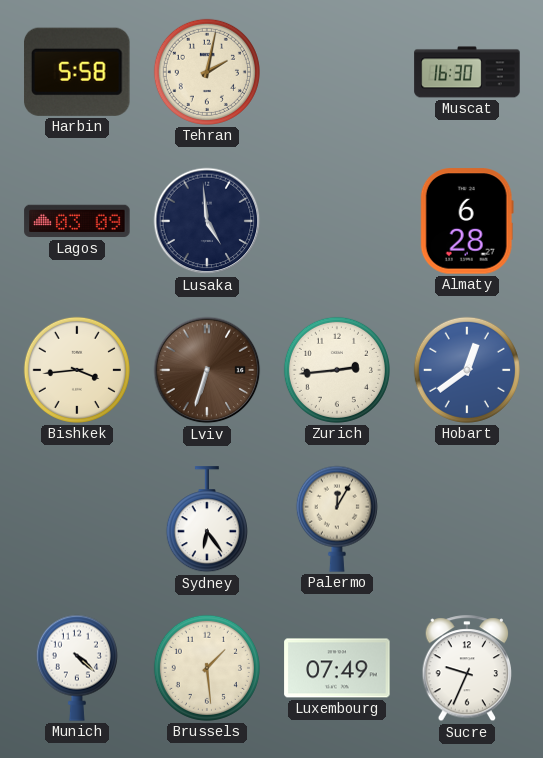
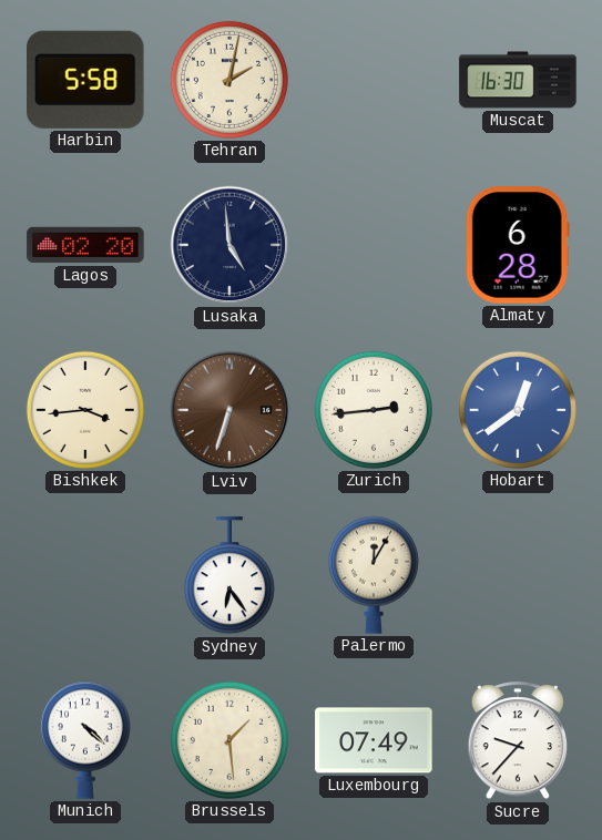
Lagos: 03:09 -> 02:20
Sucre: 9:34 -> 9:37
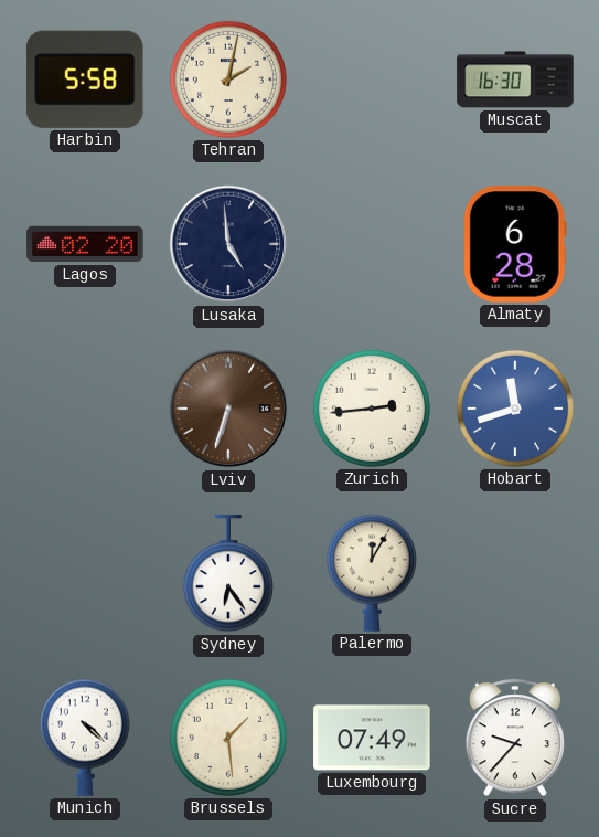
Bishkek: 3:44 -> none
Hobart: 12:39 -> 11:42
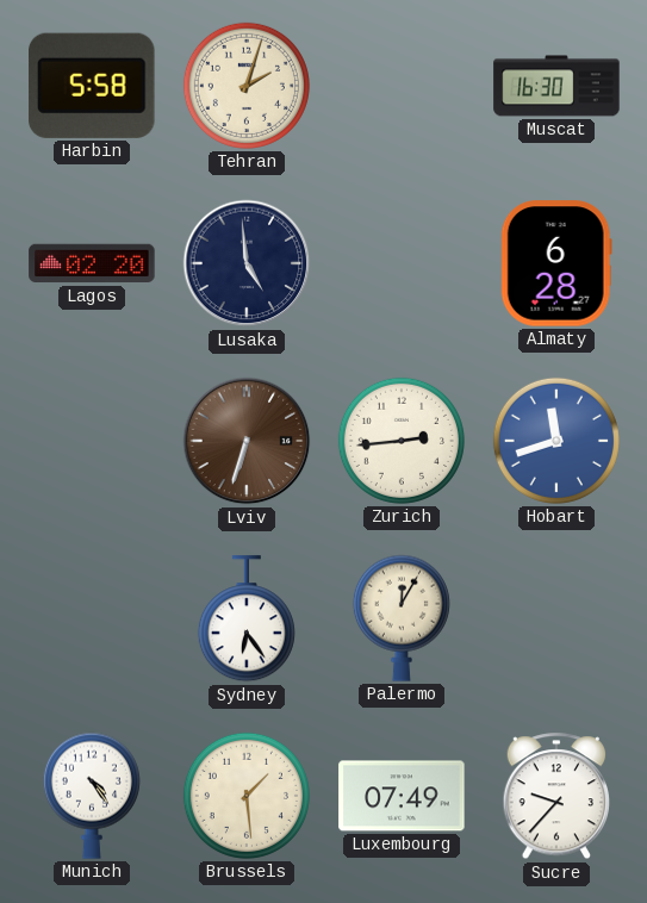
Tehran: 2:02 -> 2:03
Munich: 4:22 -> 4:24
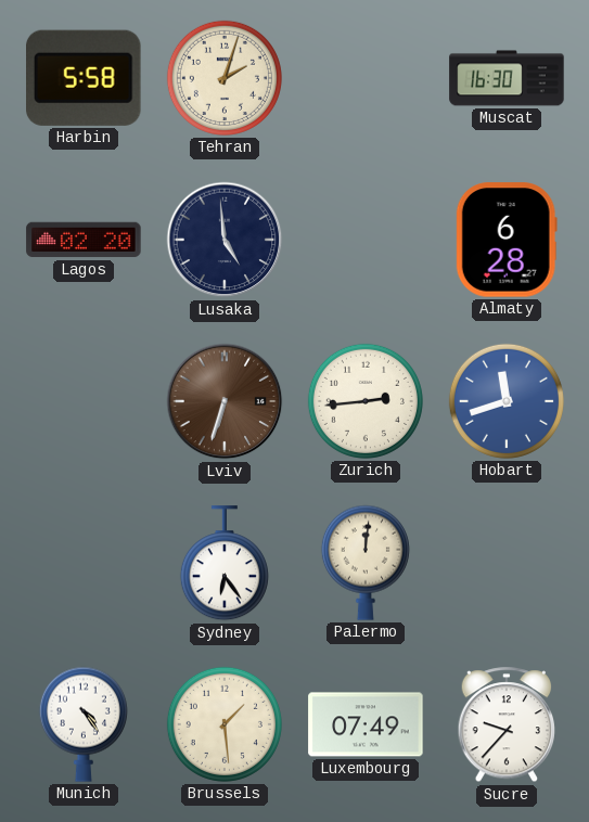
Palermo: 12:05 -> 12:01
